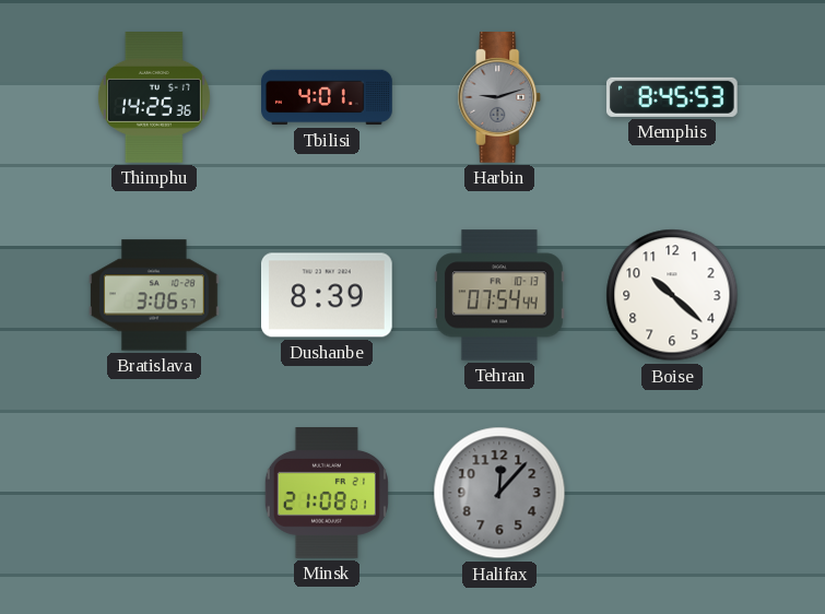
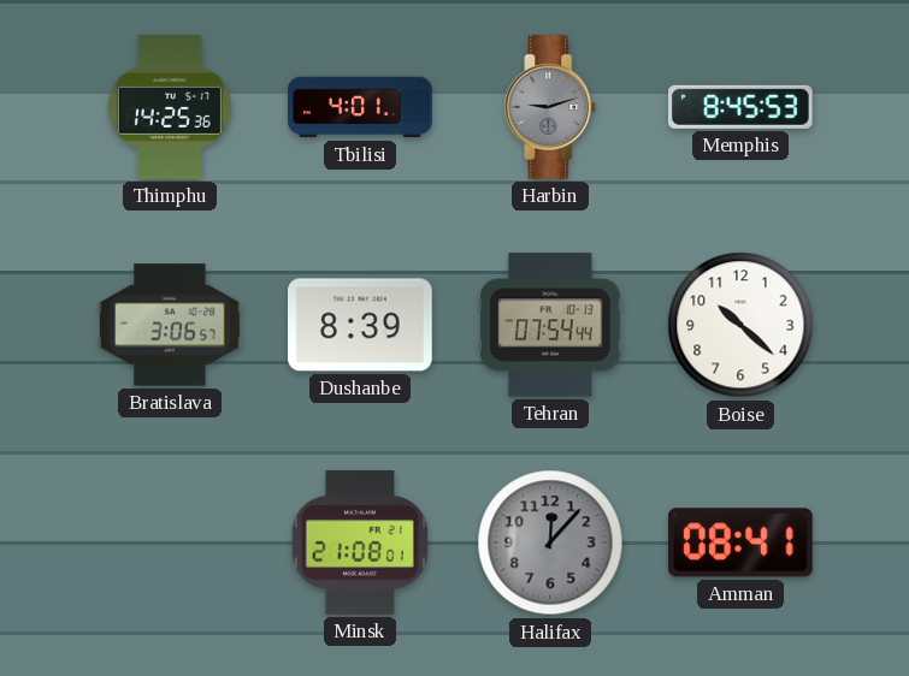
Amman: none -> 08:41
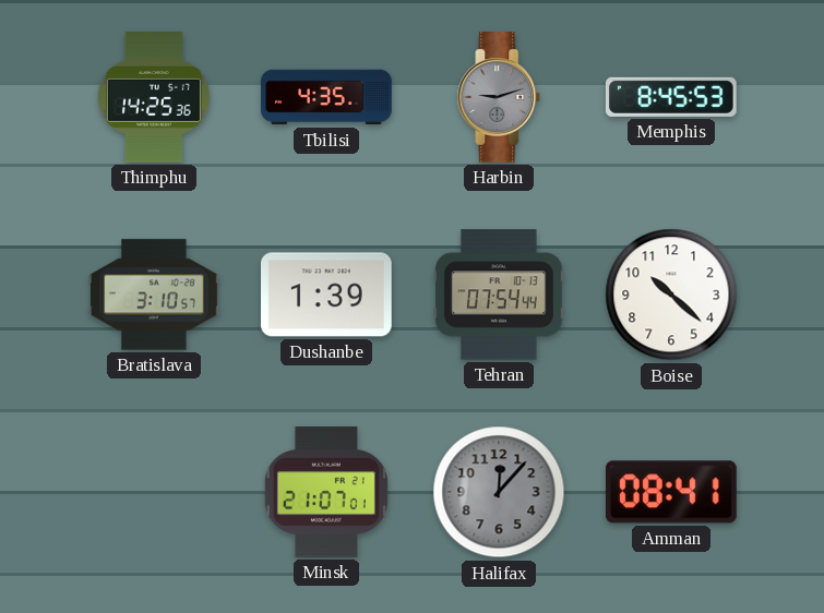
Tbilisi: 4:01 -> 4:35
Bratislava: 3:06 -> 3:10
Dushanbe: 8:39 -> 1:39
Minsk: 21:08 -> 21:07
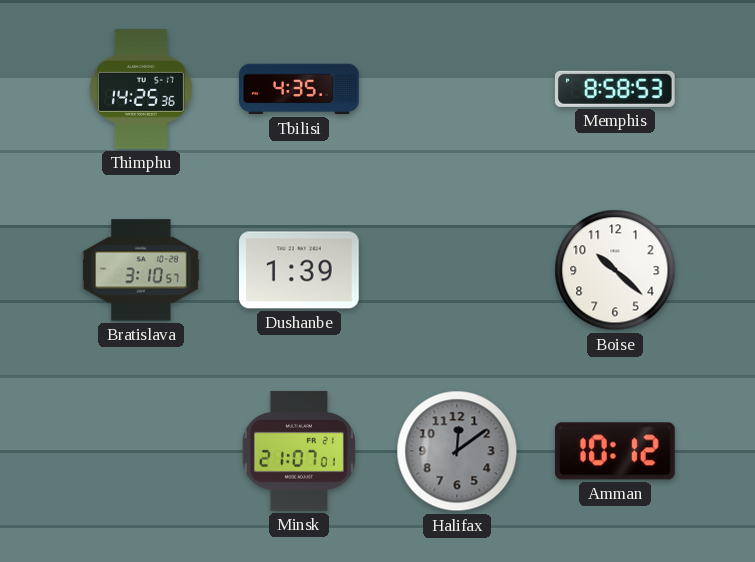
Harbin: 9:12 -> none
Memphis: 8:45 -> 8:58
Tehran: 07:54 -> none
Halifax: 12:07 -> 12:09
Amman: 08:41 -> 10:12
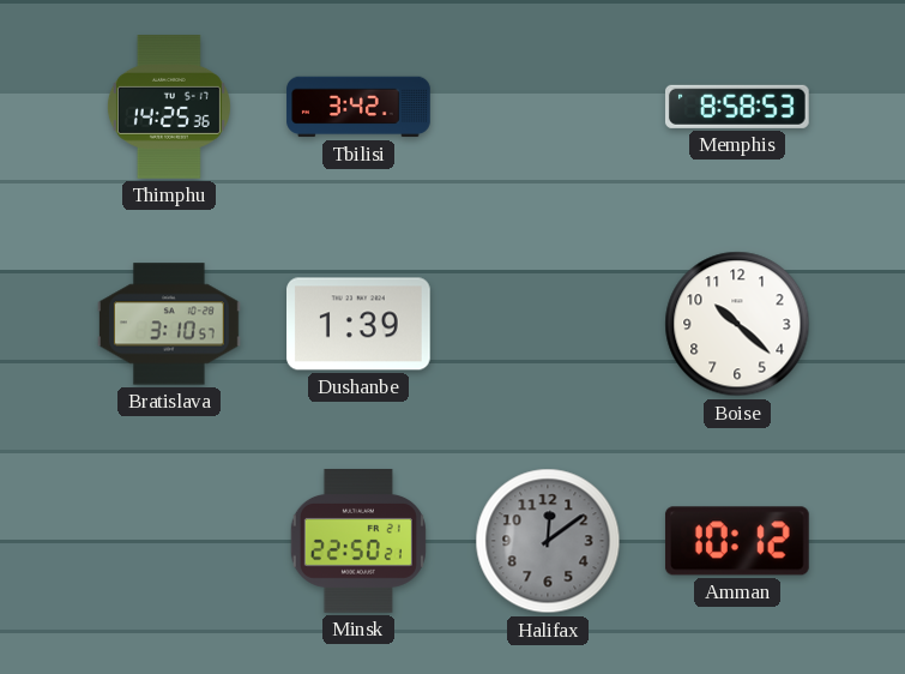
Tbilisi: 4:35 -> 3:42
Minsk: 21:07 -> 22:50
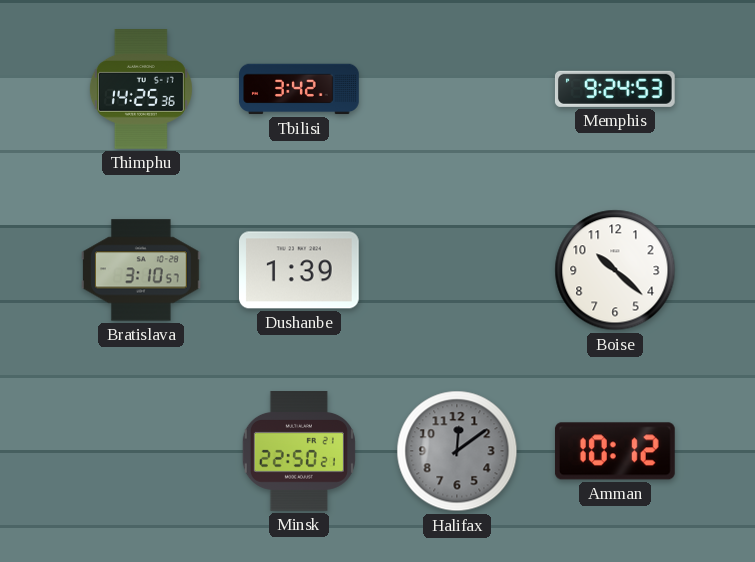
Memphis: 8:58 -> 9:24
